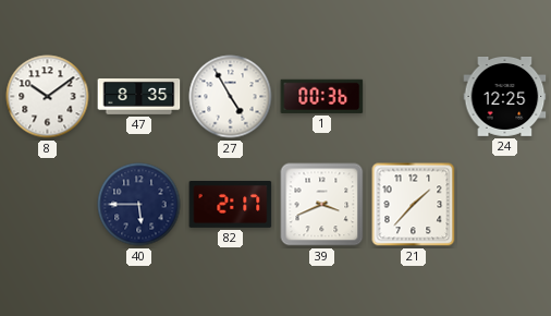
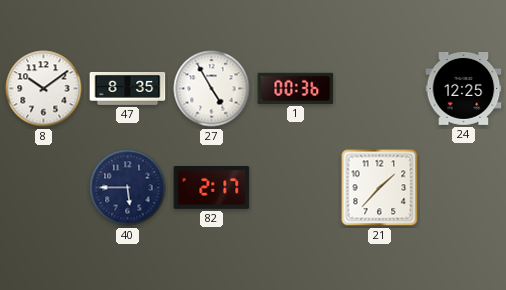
39: 3:41 -> none
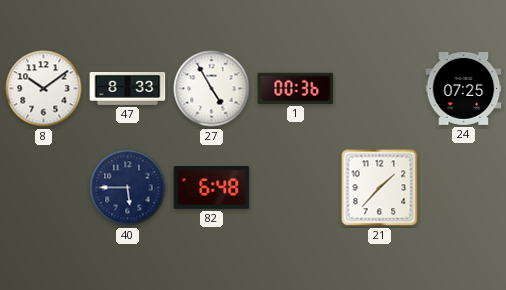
47: 8:35 -> 8:33
24: 12:25 -> 07:25
82: 2:17 -> 6:48
